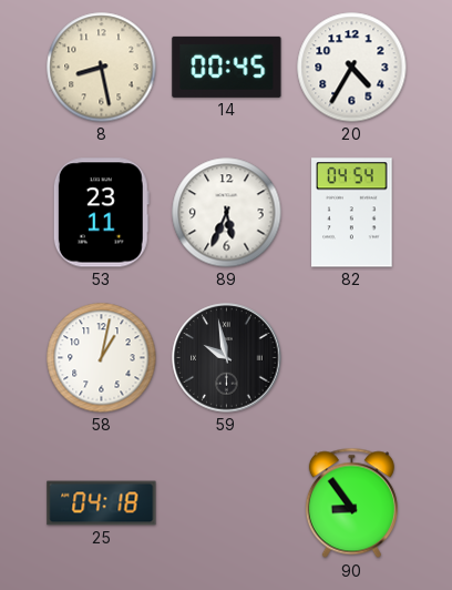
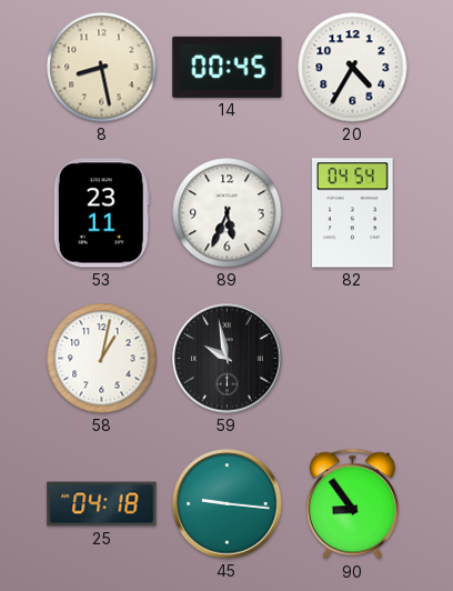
45: none -> 9:16
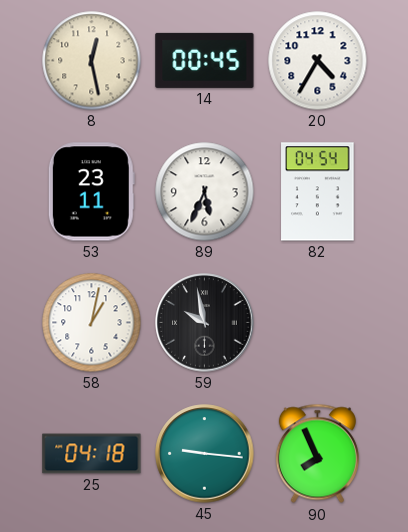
8: 8:28 -> 12:28
90: 8:54 -> 7:56
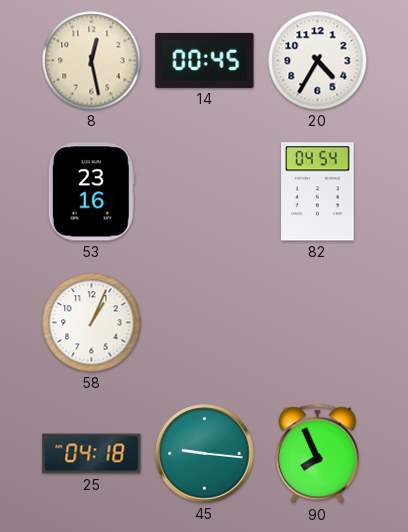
53: 23:11 -> 23:16
89: 5:34 -> none
58: 1:02 -> 1:04
59: 9:58 -> none
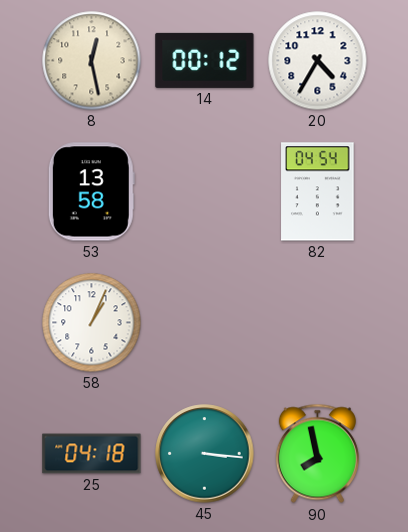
14: 00:45 -> 00:12
53: 23:16 -> 13:58
45: 9:16 -> 3:16
90: 7:56 -> 7:58
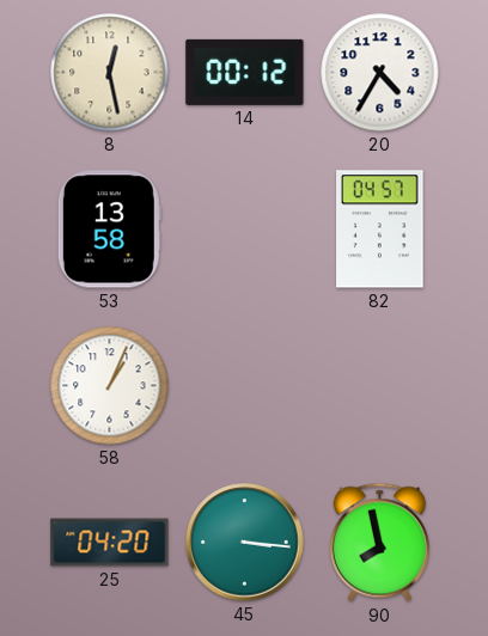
82: 04:54 -> 04:57
25: 04:18 -> 04:20
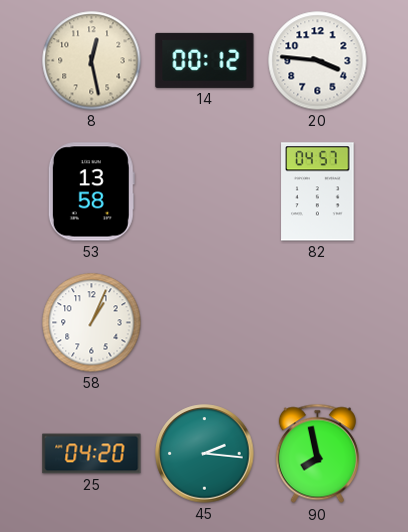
20: 4:35 -> 3:46
45: 3:16 -> 2:16
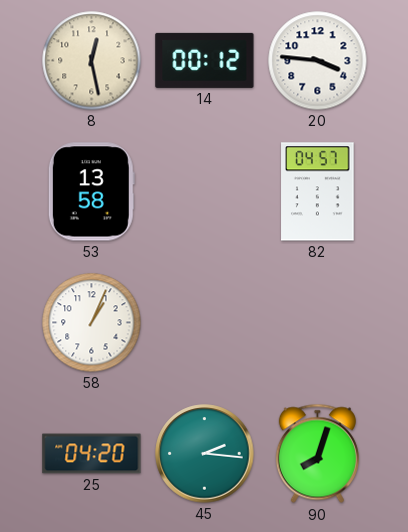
90: 7:58 -> 8:03
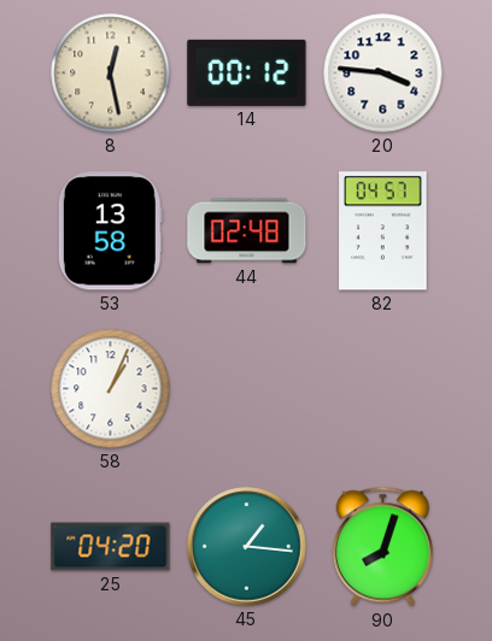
44: none -> 02:48
45: 2:16 -> 1:16
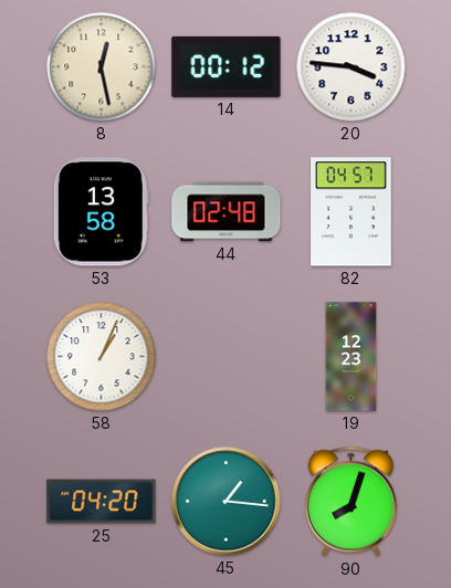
19: none -> 12:23
